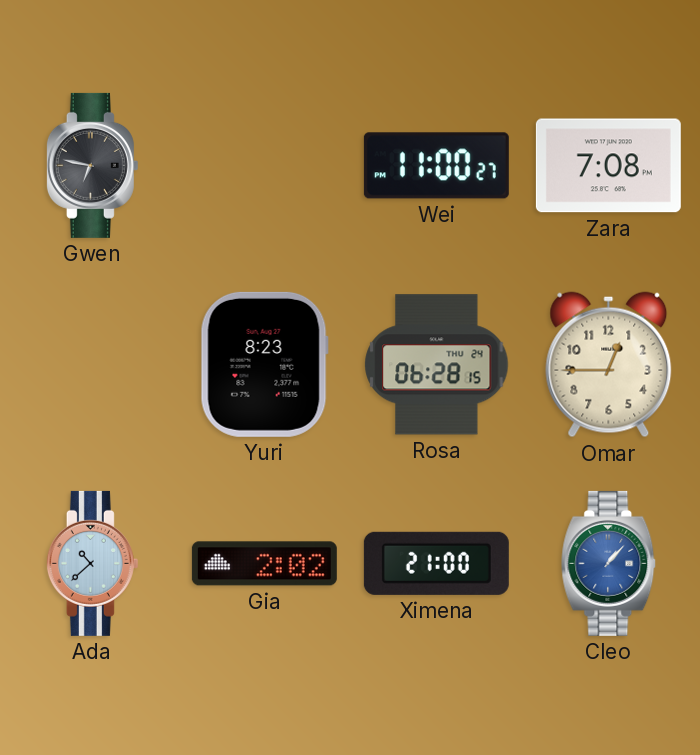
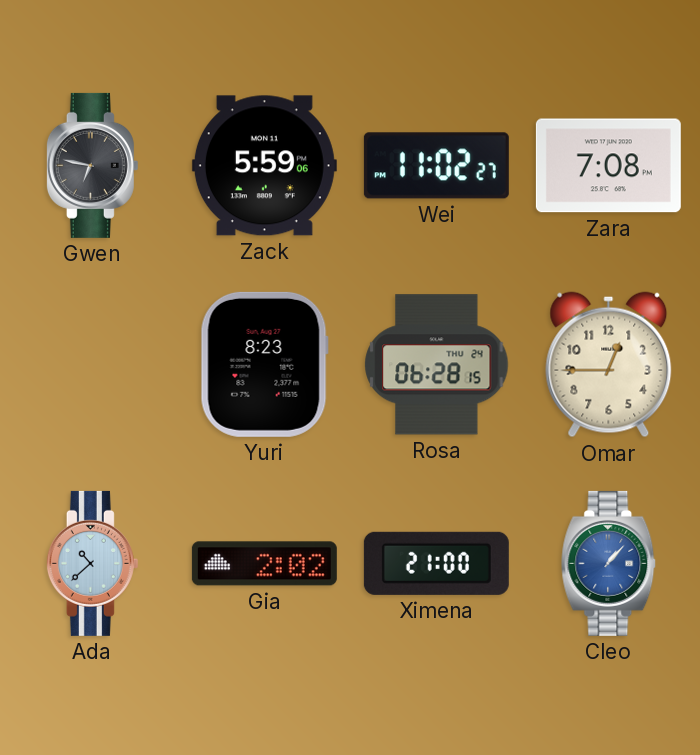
Zack: none -> 5:59
Wei: 11:00 -> 11:02
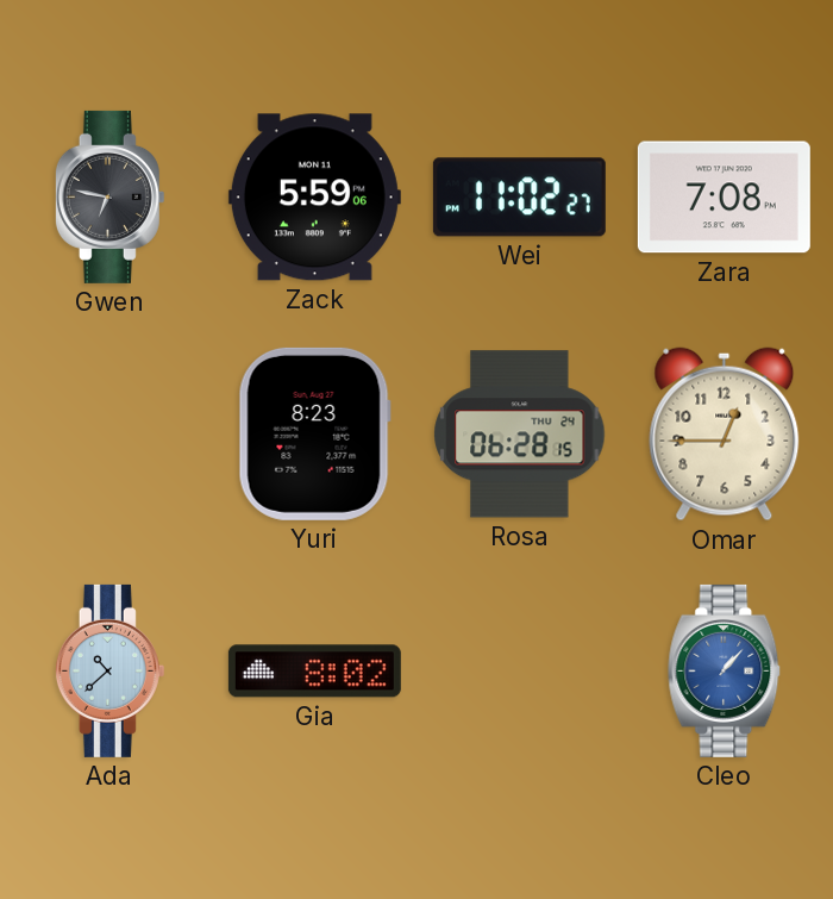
Gia: 2:02 -> 8:02
Ximena: 21:00 -> none
